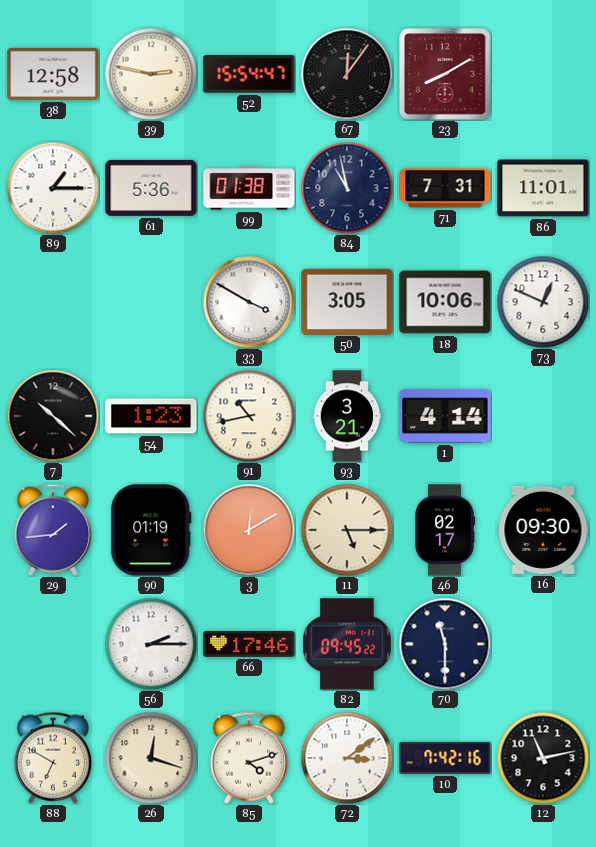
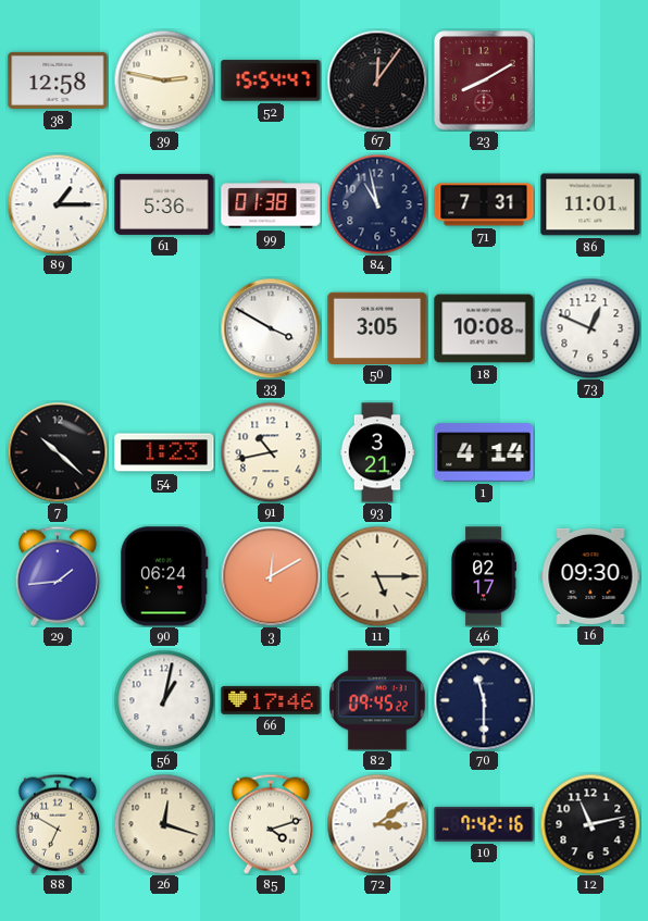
18: 10:06 -> 10:08
90: 01:19 -> 06:24
56: 2:15 -> 1:02
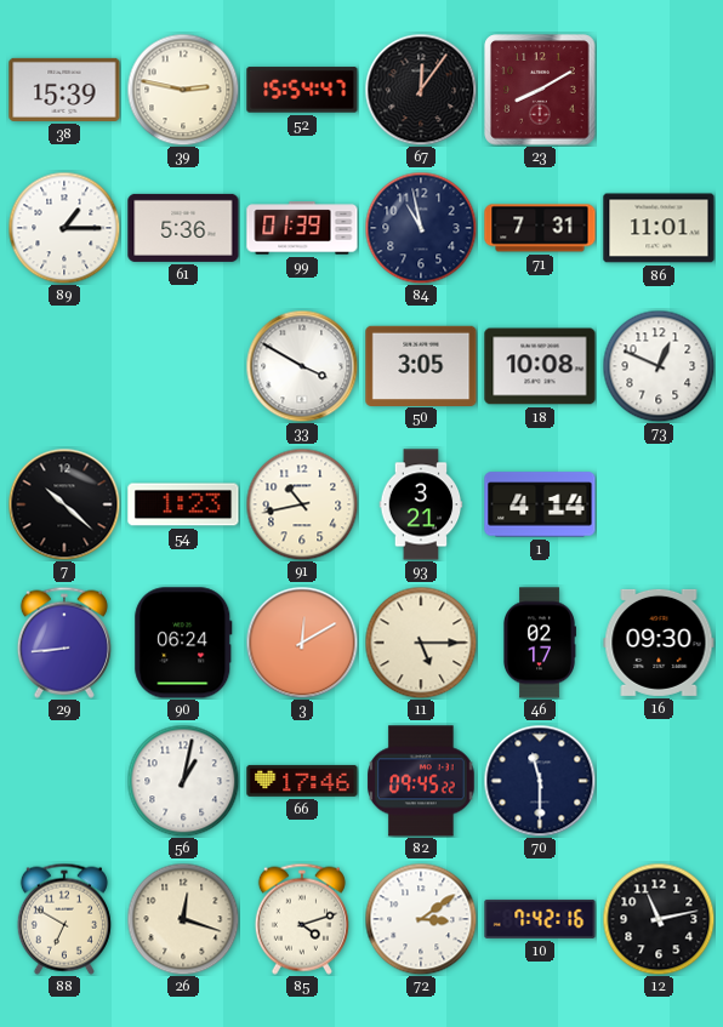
38: 12:58 -> 15:39
99: 01:38 -> 01:39
29: 1:44 -> 8:44
